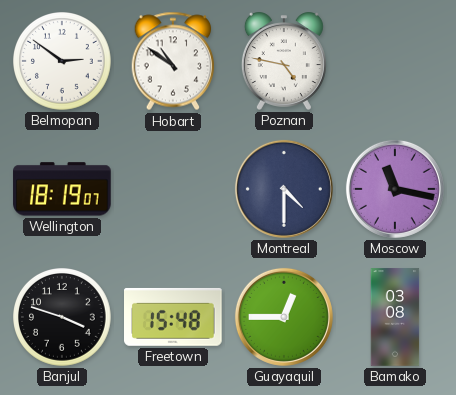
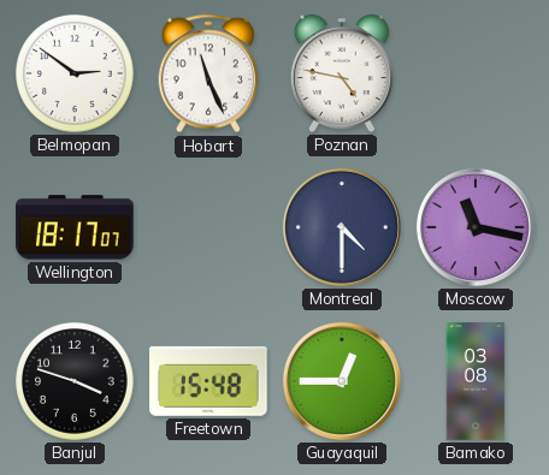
Hobart: 10:51 -> 11:26
Wellington: 18:19 -> 18:17
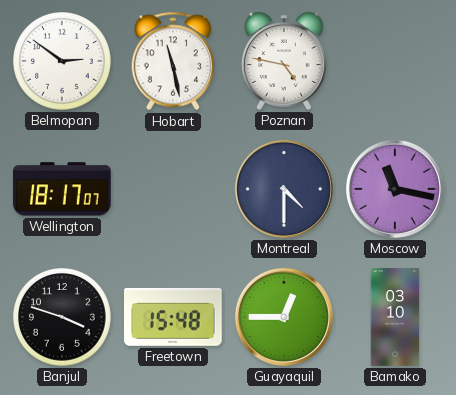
Hobart: 11:26 -> 11:28
Bamako: 03:08 -> 03:10
